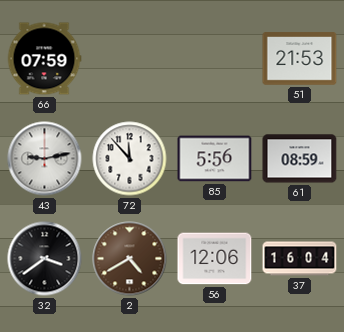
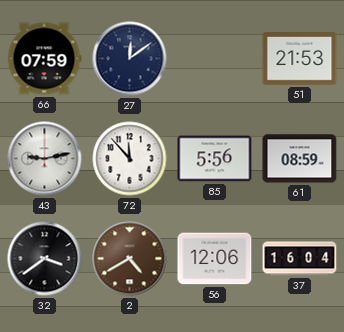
27: none -> 12:09
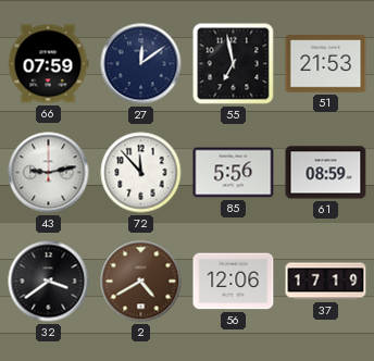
55: none -> 6:58
37: 16:04 -> 17:19
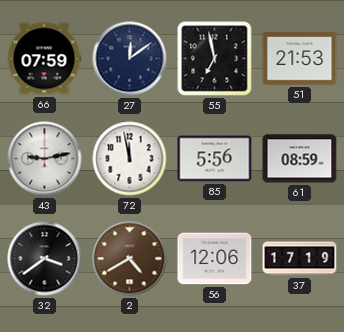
72: 11:53 -> 11:58
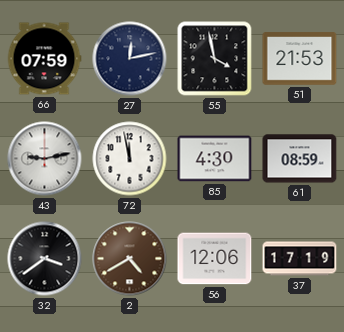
27: 12:09 -> 12:13
55: 6:58 -> 3:58
85: 5:56 -> 4:30
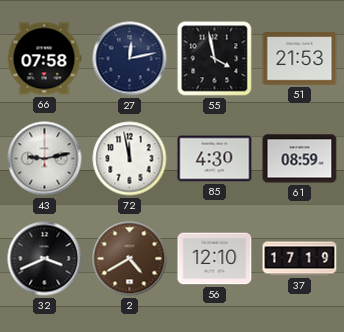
66: 07:59 -> 07:58
32: 3:39 -> 3:41
56: 12:06 -> 12:10
